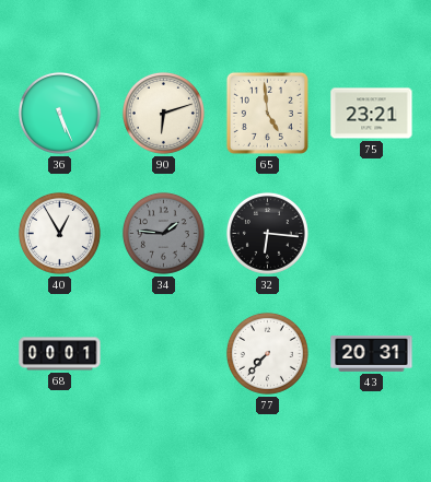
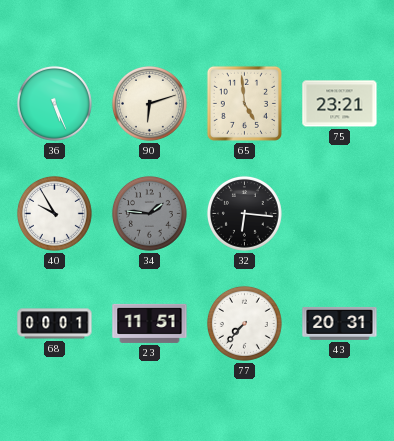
40: 12:55 -> 9:55
23: none -> 11:51
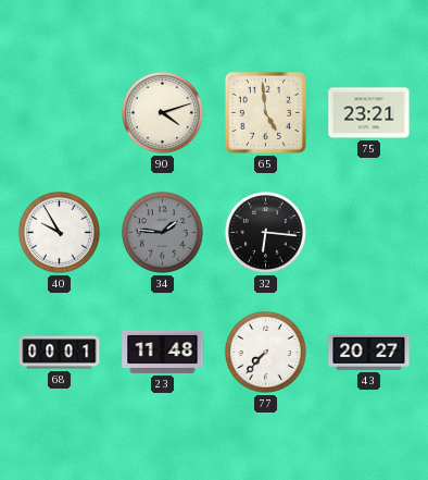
36: 5:26 -> none
90: 6:12 -> 4:12
23: 11:51 -> 11:48
43: 20:31 -> 20:27
